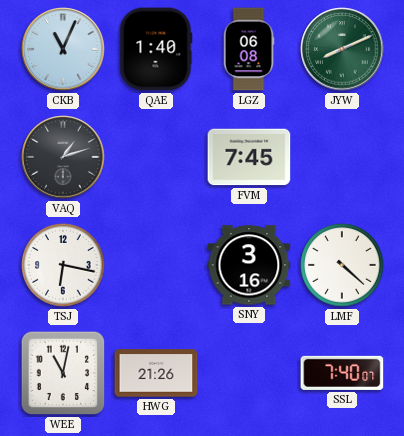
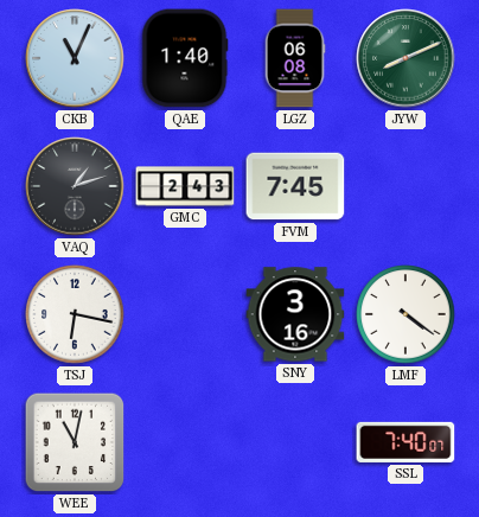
GMC: none -> 2:43
LMF: 4:22 -> 4:21
HWG: 21:26 -> none
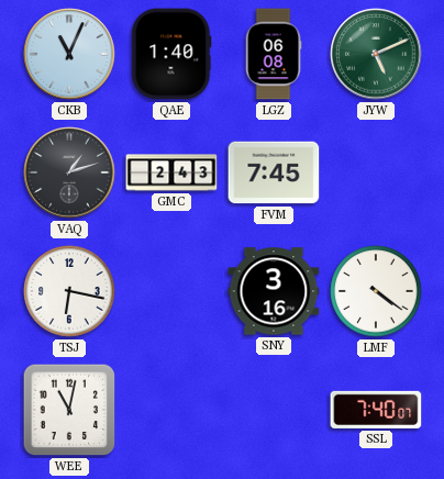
JYW: 8:11 -> 5:11
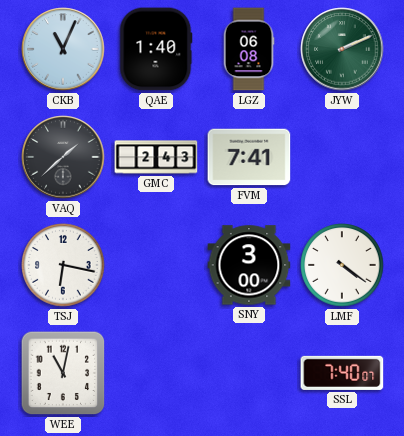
JYW: 5:11 -> 2:11
VAQ: 1:12 -> 1:38
FVM: 7:45 -> 7:41
SNY: 3:16 -> 3:00
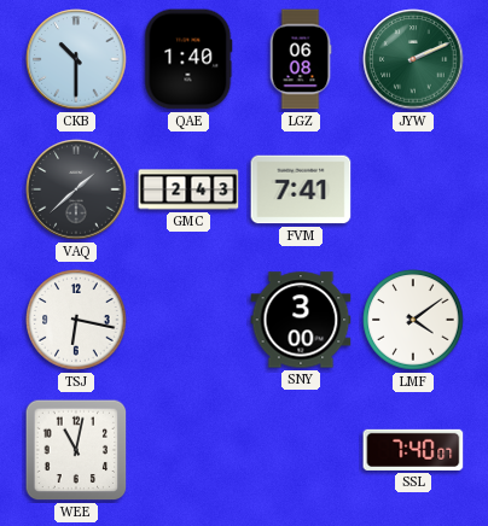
CKB: 11:04 -> 10:30
LMF: 4:21 -> 4:09
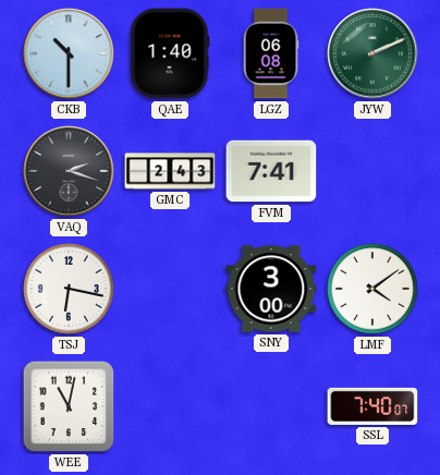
VAQ: 1:38 -> 2:18
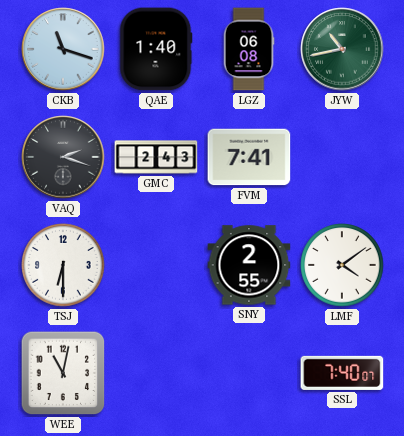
CKB: 10:30 -> 11:18
JYW: 2:11 -> 10:43
TSJ: 6:17 -> 6:30
SNY: 3:00 -> 2:55
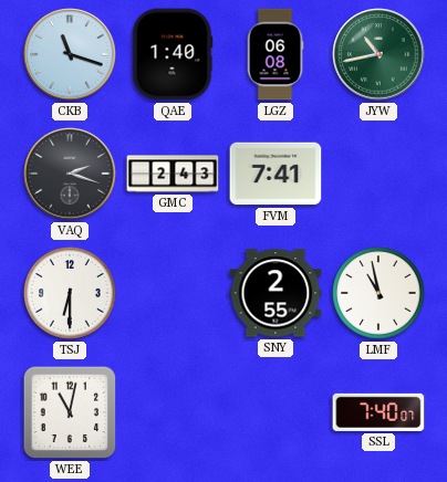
LMF: 4:09 -> 10:58
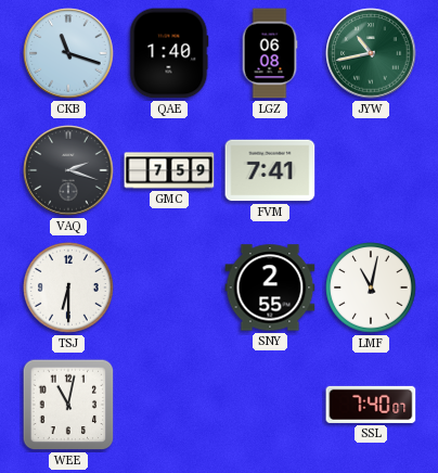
GMC: 2:43 -> 7:59
LMF: 10:58 -> 11:02
